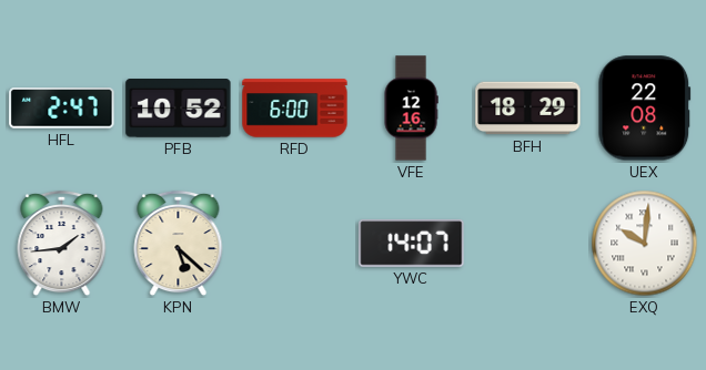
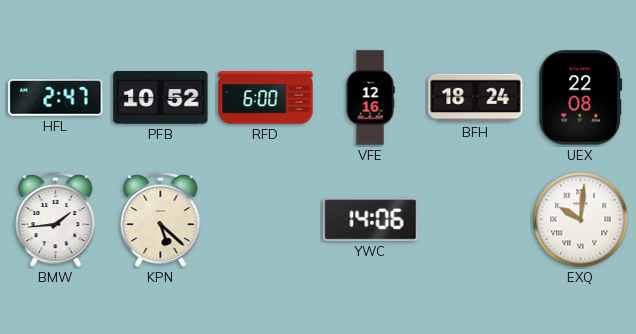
BFH: 18:29 -> 18:24
YWC: 14:07 -> 14:06
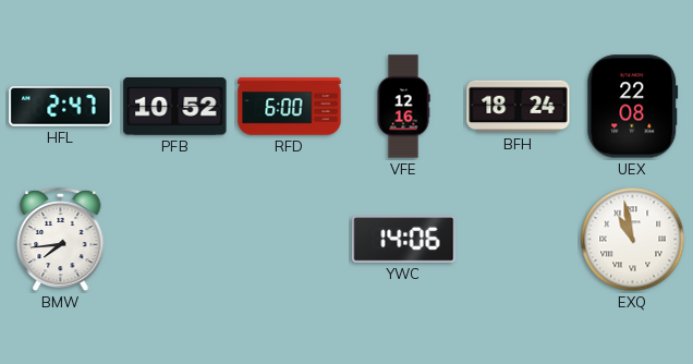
BMW: 1:44 -> 7:44
KPN: 5:22 -> none
EXQ: 10:01 -> 10:58
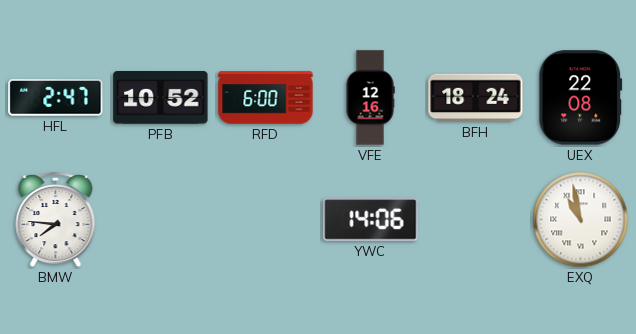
BMW: 7:44 -> 7:46
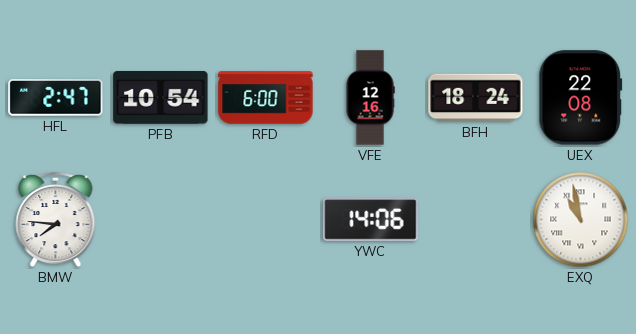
PFB: 10:52 -> 10:54
